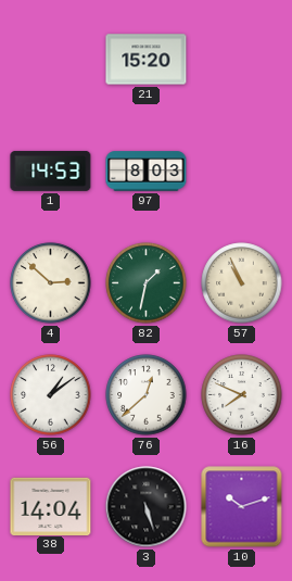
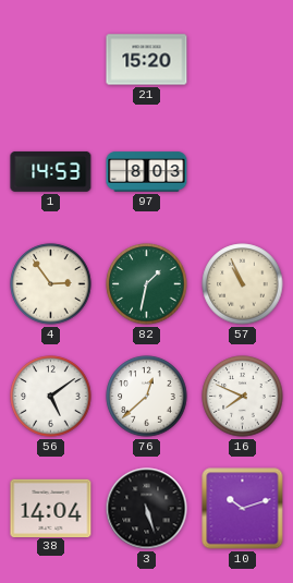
4: 2:52 -> 2:54
56: 1:09 -> 5:09
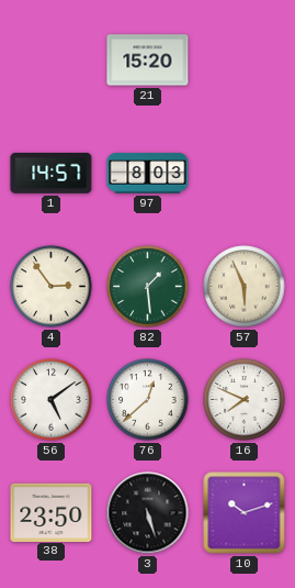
1: 14:53 -> 14:57
82: 1:32 -> 1:29
57: 10:56 -> 5:56
38: 14:04 -> 23:50
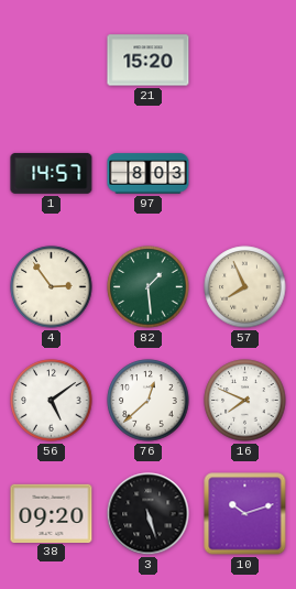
57: 5:56 -> 7:56
38: 23:50 -> 09:20
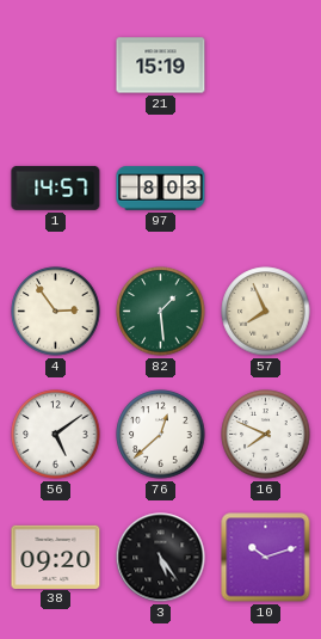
21: 15:20 -> 15:19
3: 5:27 -> 5:24
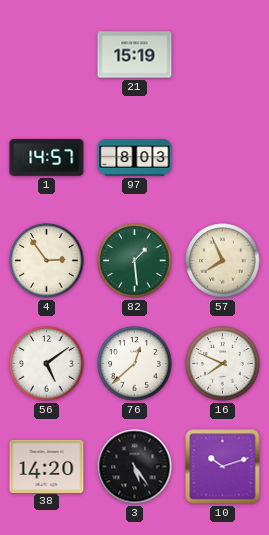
38: 09:20 -> 14:20
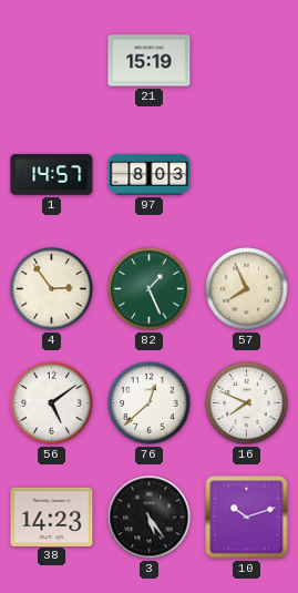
82: 1:29 -> 1:26
38: 14:20 -> 14:23
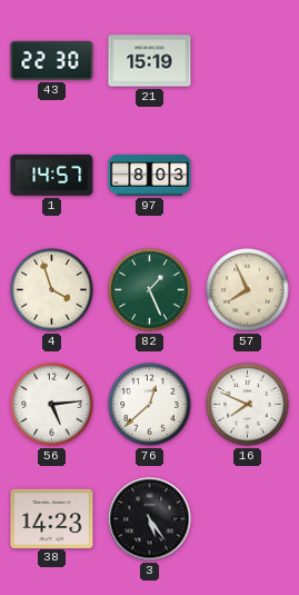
43: none -> 22:30
4: 2:54 -> 3:57
56: 5:09 -> 5:14
10: 10:12 -> none
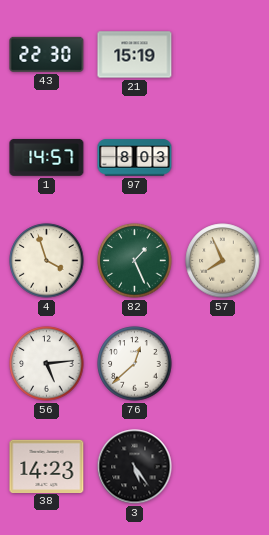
16: 7:49 -> none
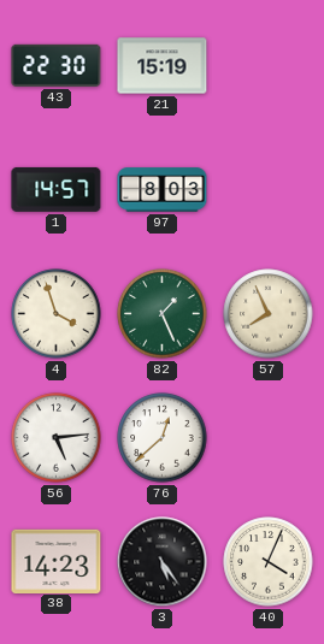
40: none -> 4:04
